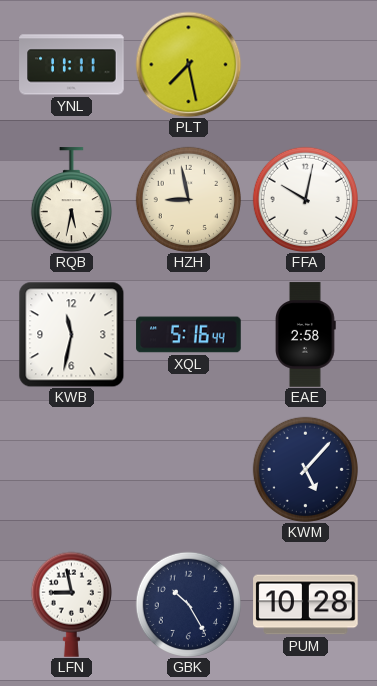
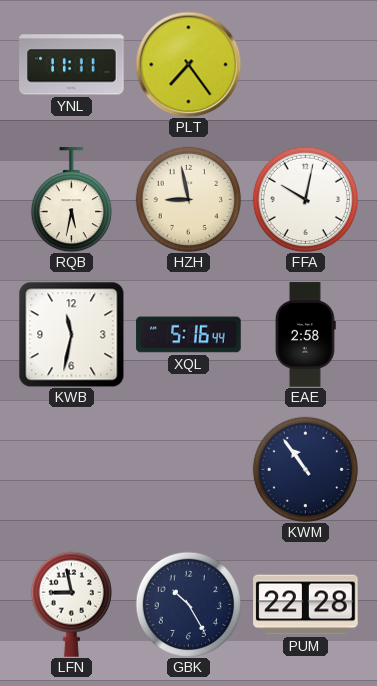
PLT: 7:28 -> 7:24
KWM: 5:07 -> 10:54
PUM: 10:28 -> 22:28
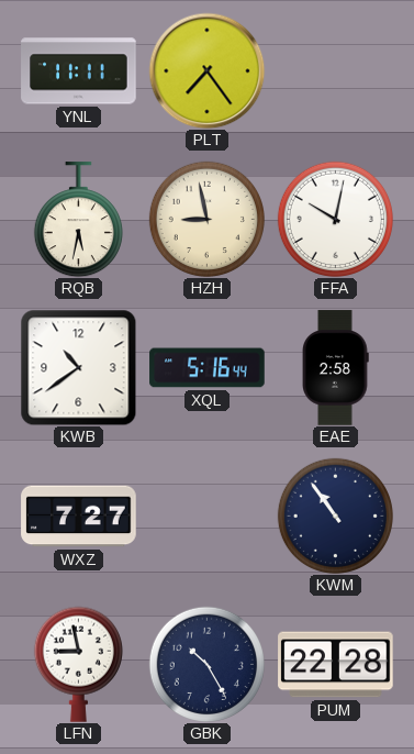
KWB: 11:32 -> 10:39
WXZ: none -> 7:27
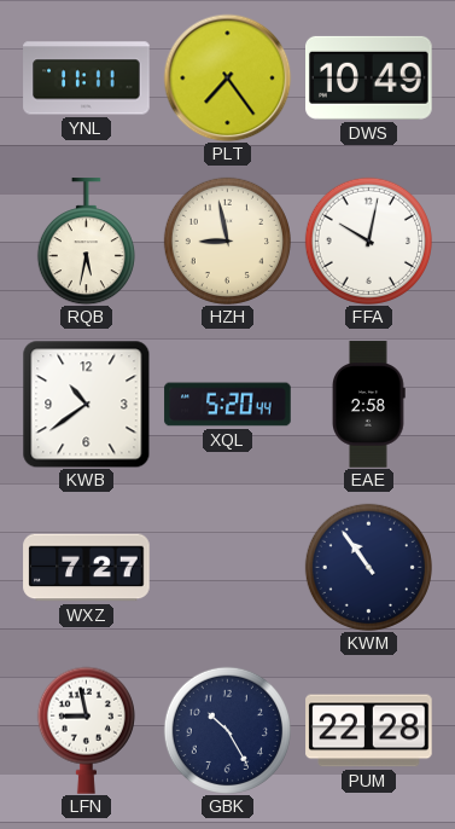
DWS: none -> 10:49
XQL: 5:16 -> 5:20
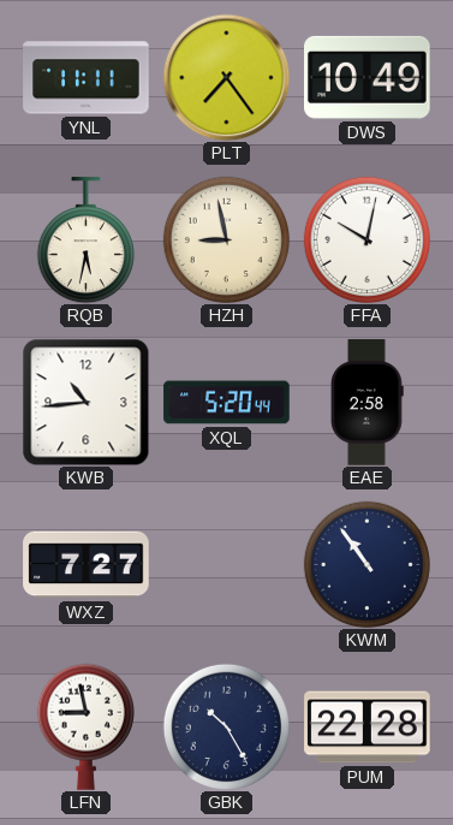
KWB: 10:39 -> 10:44
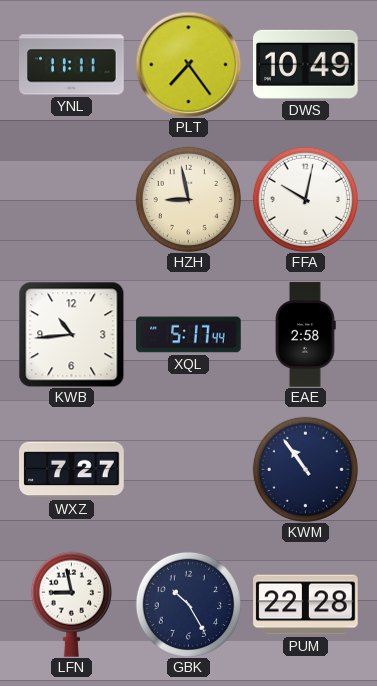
RQB: 5:32 -> none
XQL: 5:20 -> 5:17
